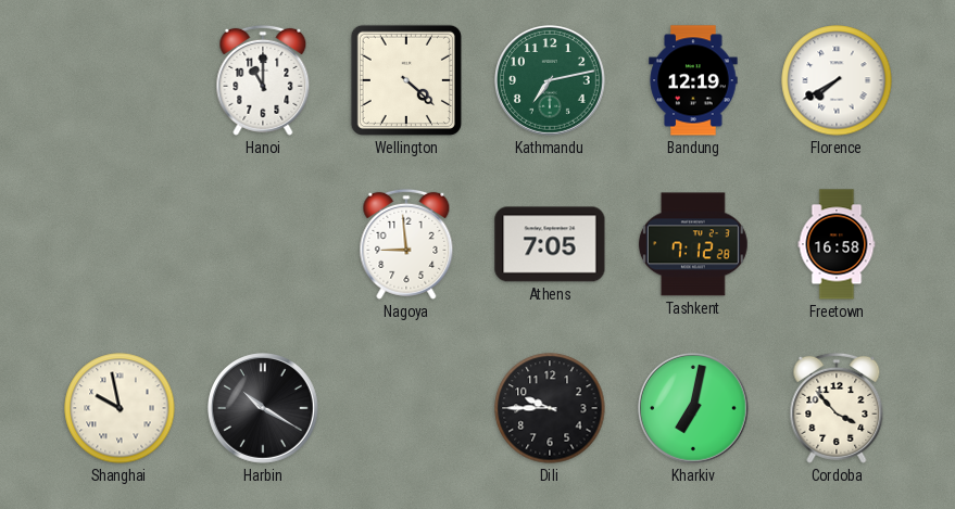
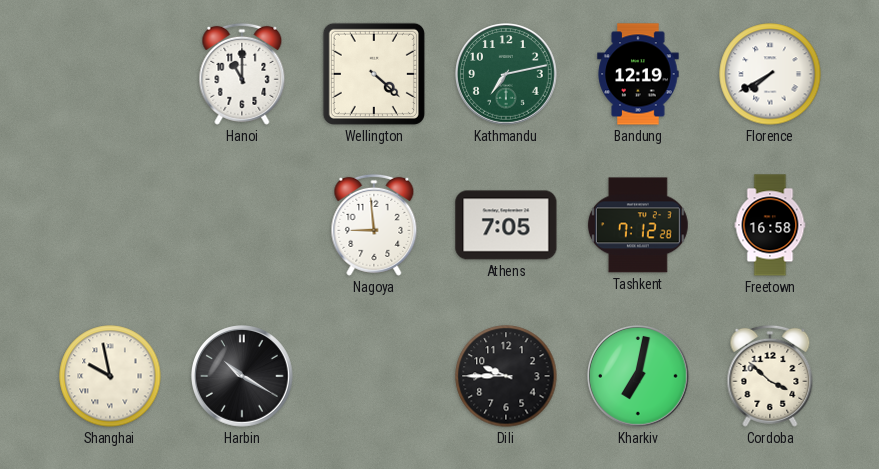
Cordoba: 3:53 -> 3:52
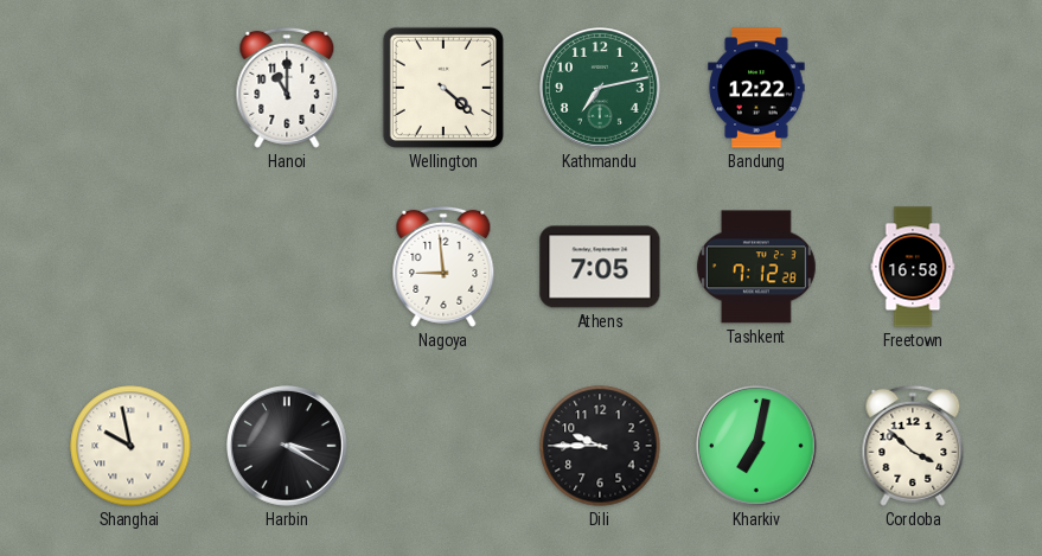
Bandung: 12:19 -> 12:22
Florence: 7:40 -> none
Harbin: 10:20 -> 3:20
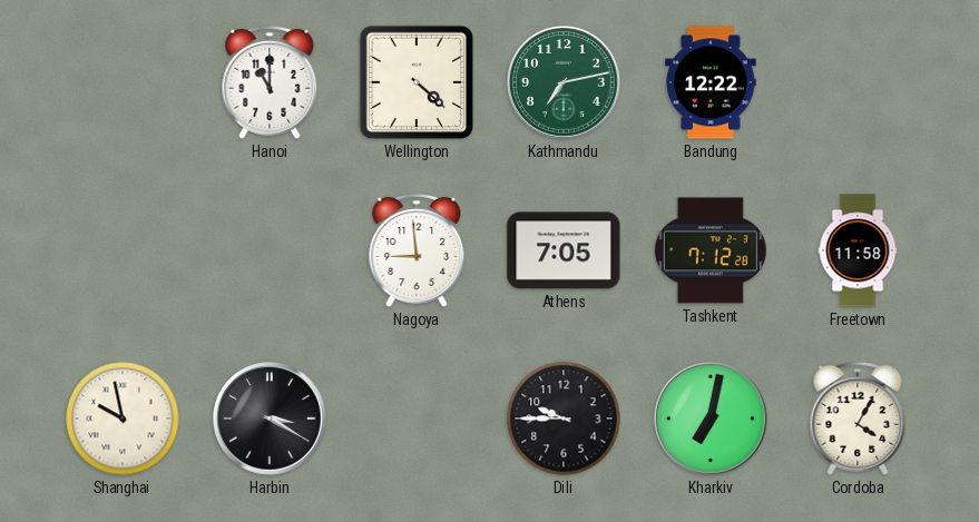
Freetown: 16:58 -> 11:58
Cordoba: 3:52 -> 4:05
